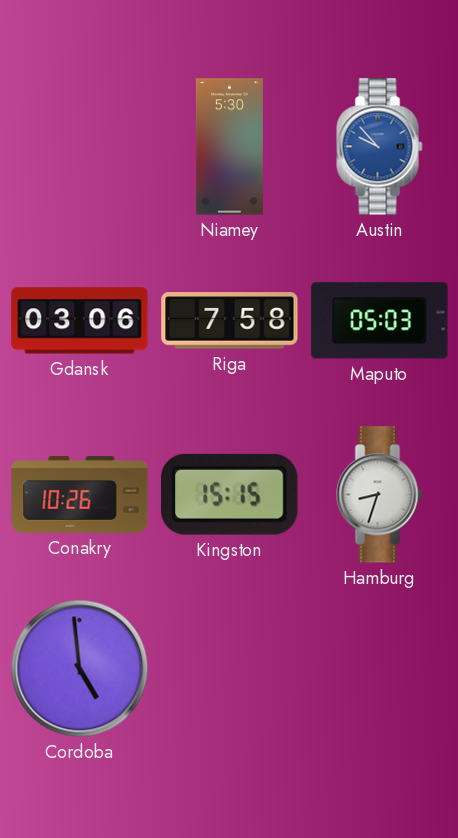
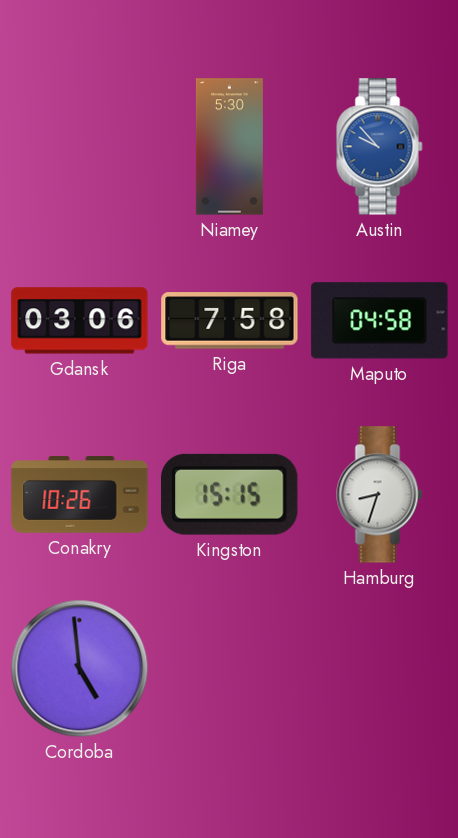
Maputo: 05:03 -> 04:58
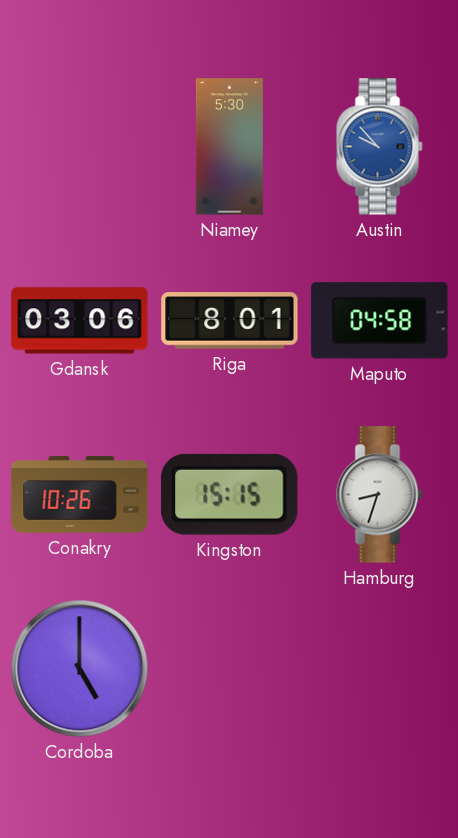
Riga: 7:58 -> 8:01
Cordoba: 4:59 -> 5:00
